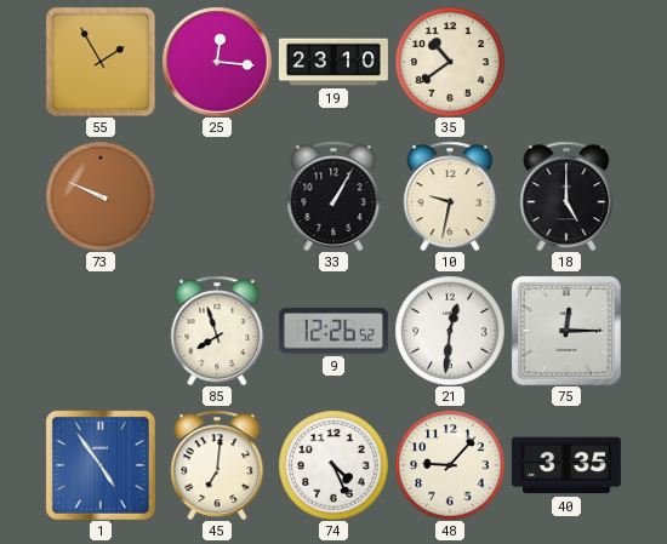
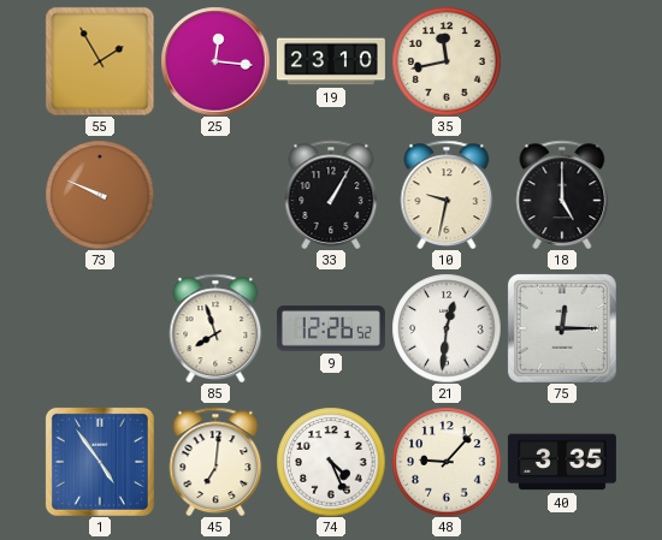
35: 10:39 -> 11:43
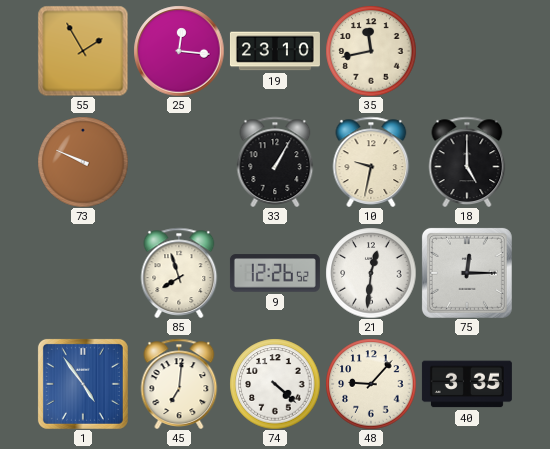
74: 4:26 -> 4:22
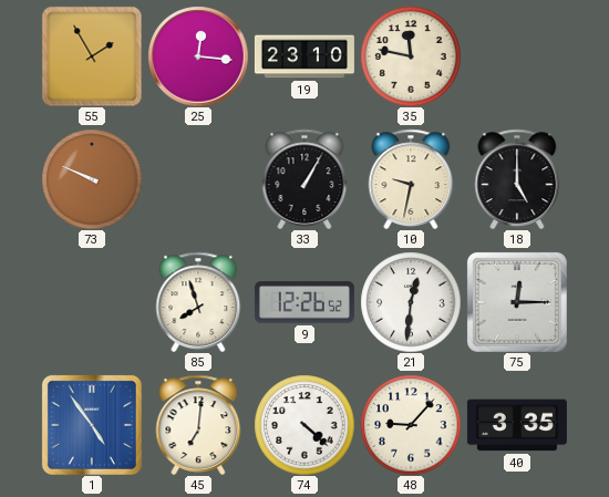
35: 11:43 -> 11:47
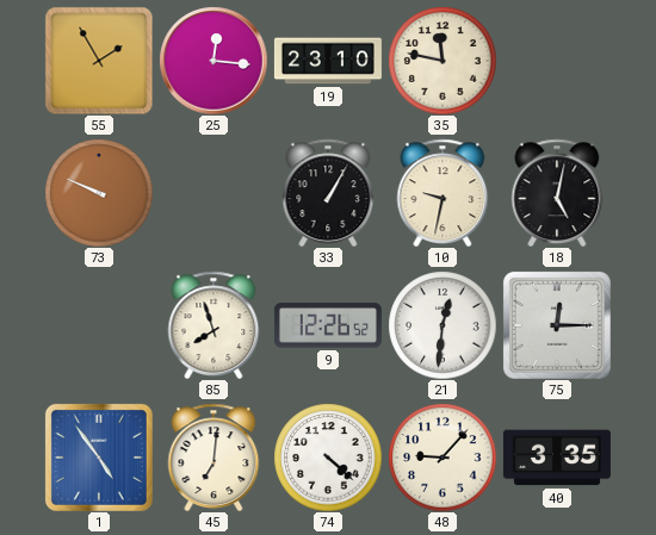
18: 5:00 -> 5:02
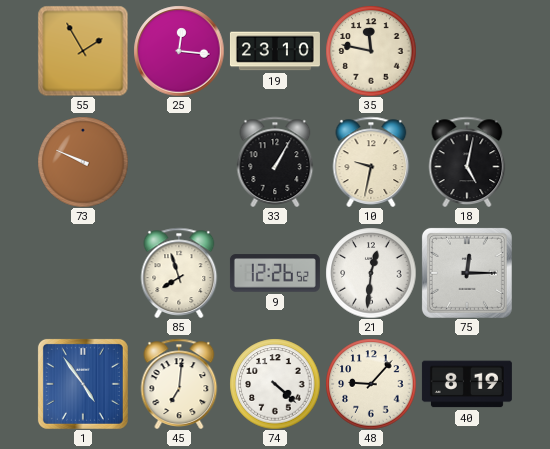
40: 3:35 -> 8:19
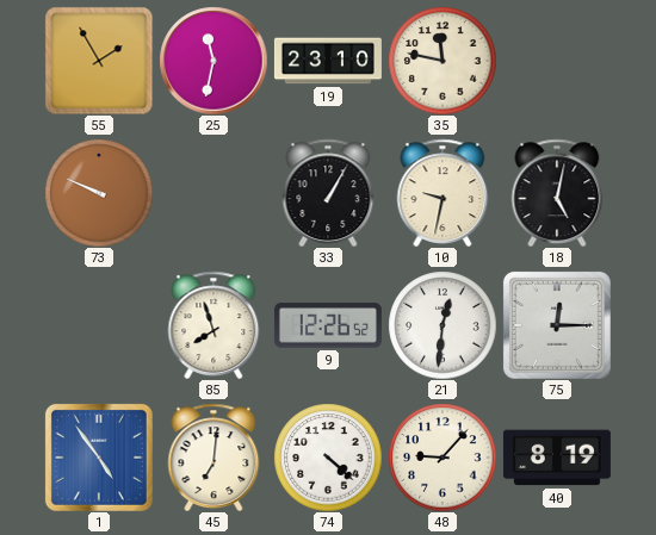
25: 12:16 -> 11:32
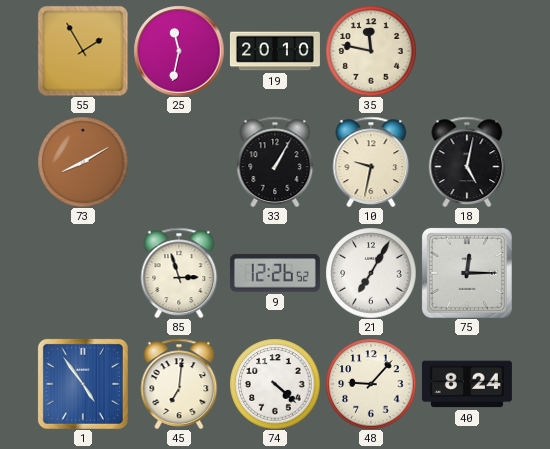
19: 23:10 -> 20:10
73: 9:49 -> 8:10
85: 7:57 -> 2:57
21: 12:31 -> 7:05
40: 8:19 -> 8:24
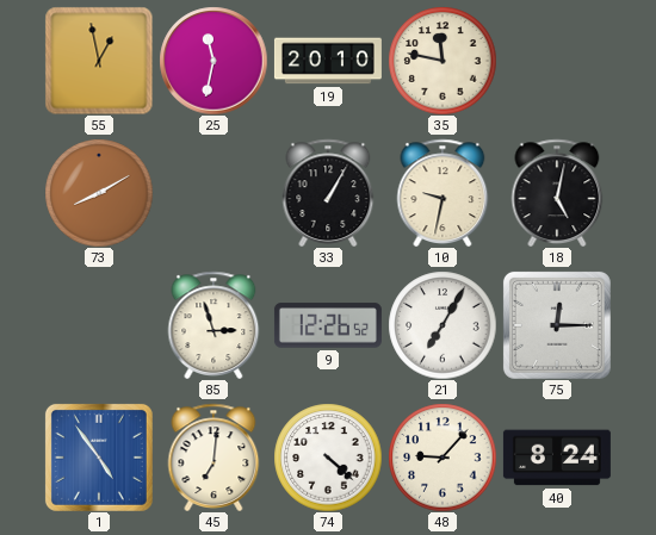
55: 1:55 -> 12:58
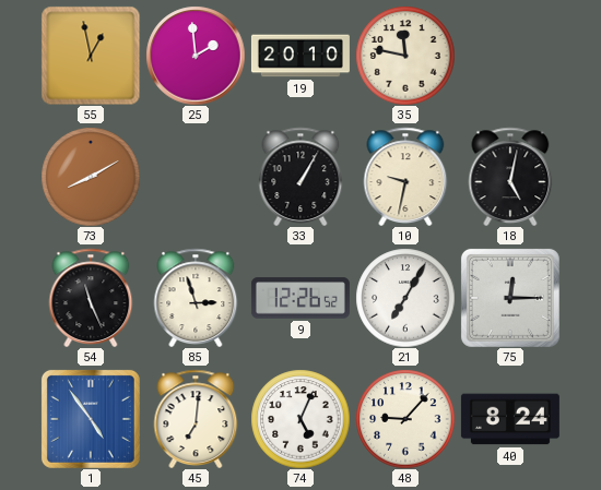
25: 11:32 -> 1:59
54: none -> 11:26
74: 4:22 -> 5:04
